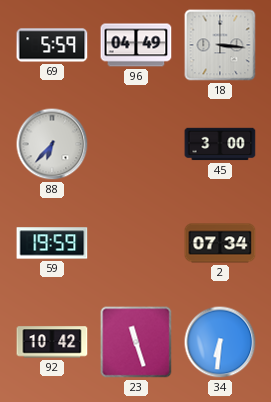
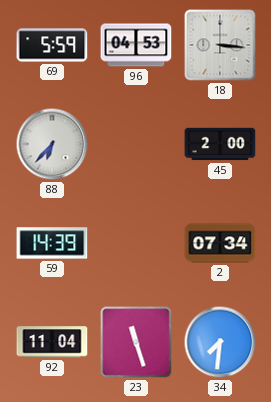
96: 04:49 -> 04:53
45: 3:00 -> 2:00
59: 19:59 -> 14:39
92: 10:42 -> 11:04
34: 6:31 -> 7:31
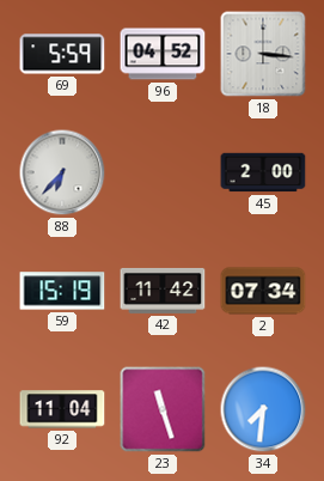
96: 04:53 -> 04:52
59: 14:39 -> 15:19
42: none -> 11:42
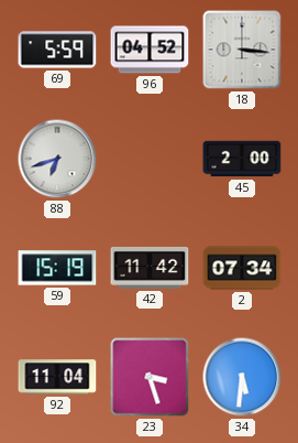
88: 6:37 -> 6:42
23: 11:27 -> 3:27
34: 7:31 -> 5:31
